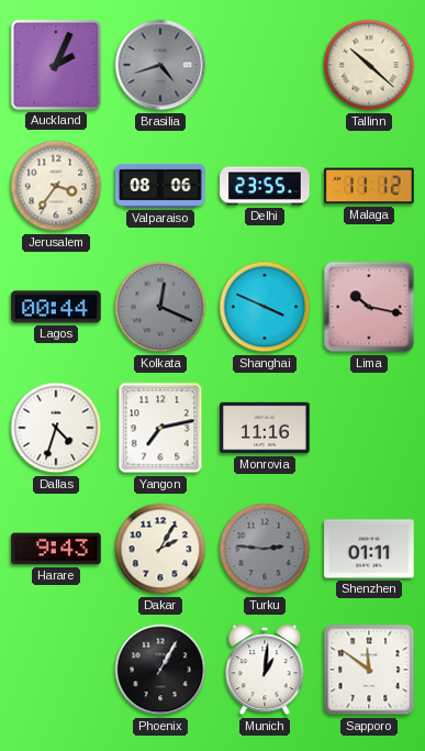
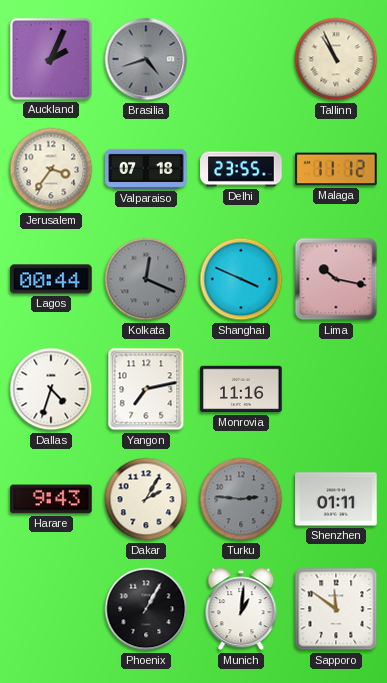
Tallinn: 10:22 -> 10:56
Valparaiso: 08:06 -> 07:18
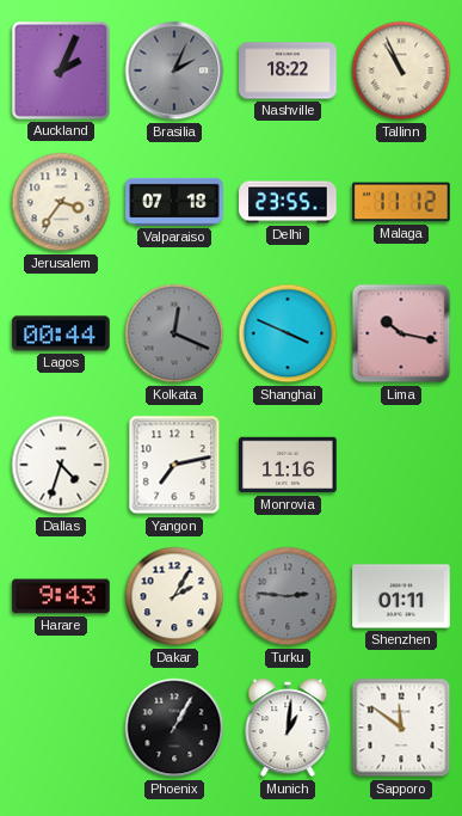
Brasilia: 4:42 -> 2:04
Nashville: none -> 18:22
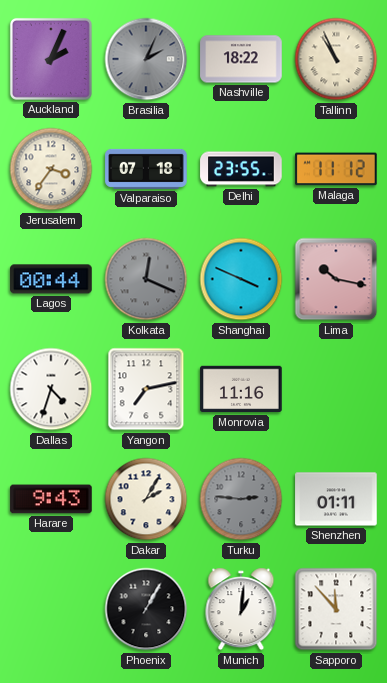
Sapporo: 11:51 -> 11:53
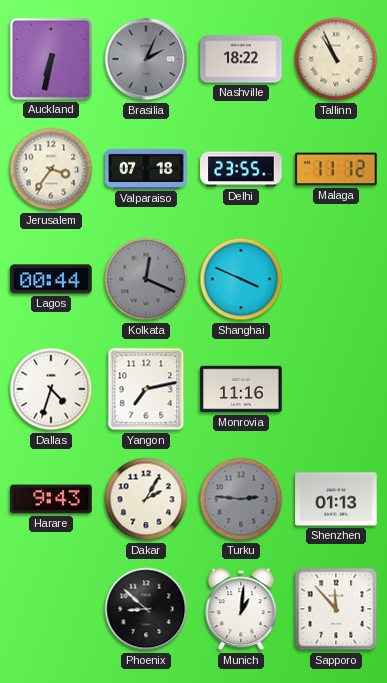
Auckland: 2:04 -> 6:32
Lima: 10:17 -> none
Shenzhen: 01:11 -> 01:13
Phoenix: 1:05 -> 8:52
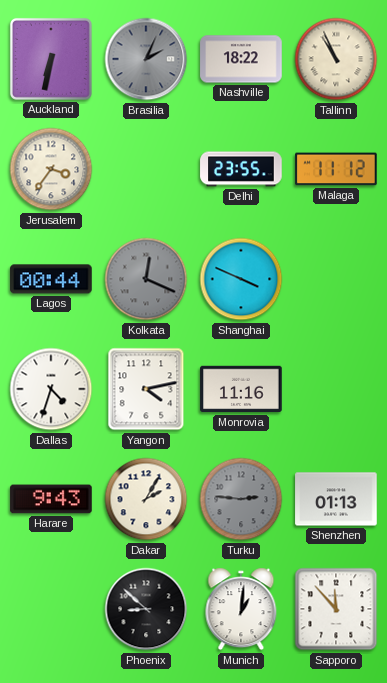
Valparaiso: 07:18 -> none
Yangon: 7:13 -> 4:13
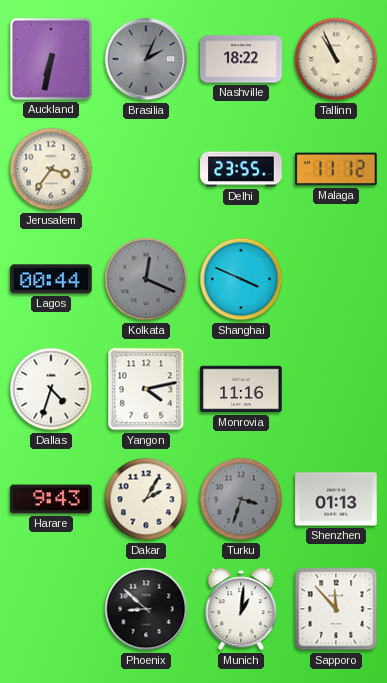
Turku: 2:46 -> 3:33
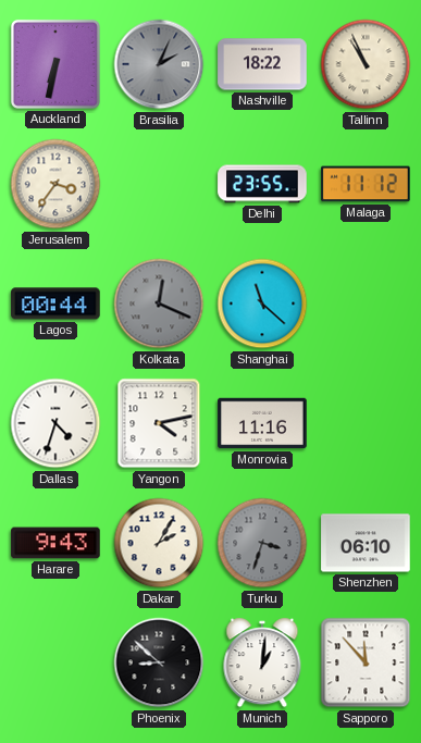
Shanghai: 3:49 -> 11:22
Shenzhen: 01:13 -> 06:10
